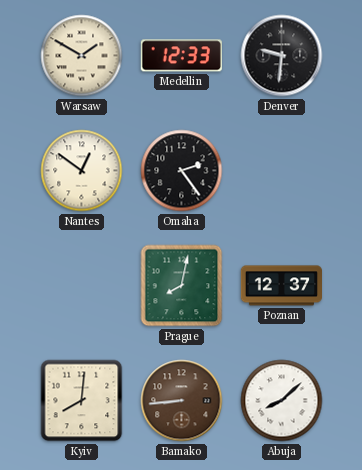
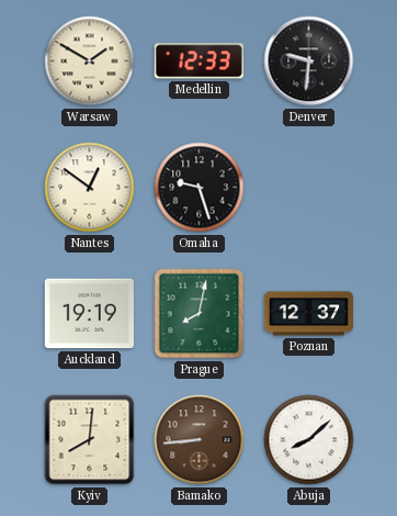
Omaha: 2:24 -> 9:27
Auckland: none -> 19:19
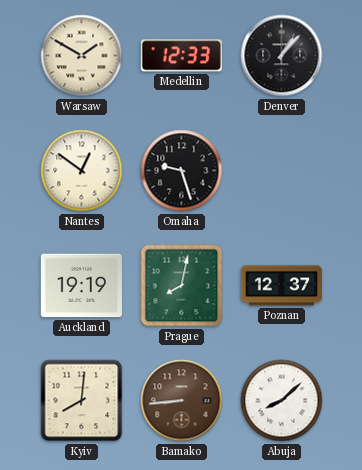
Denver: 9:31 -> 1:07
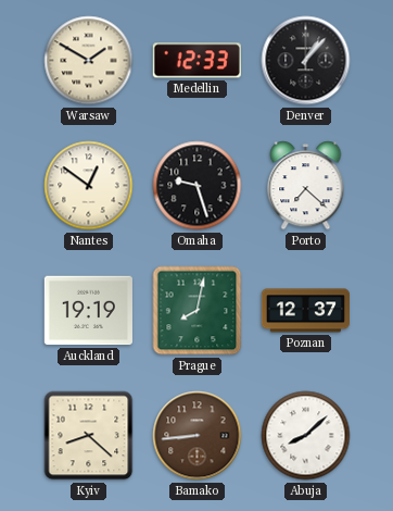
Porto: none -> 7:22
Kyiv: 8:01 -> 8:22
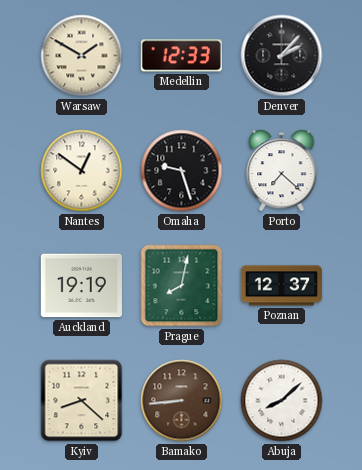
Denver: 1:07 -> 2:07
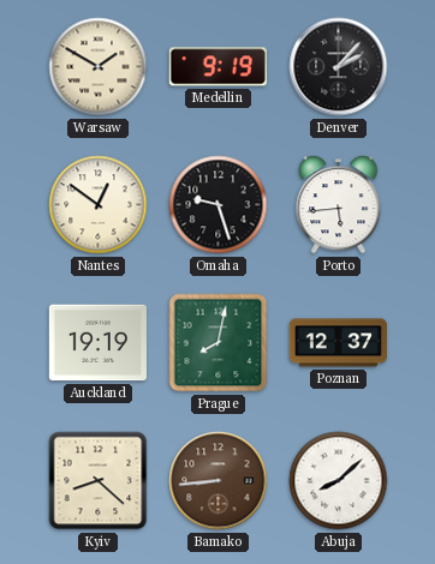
Medellin: 12:33 -> 9:19
Porto: 7:22 -> 5:44
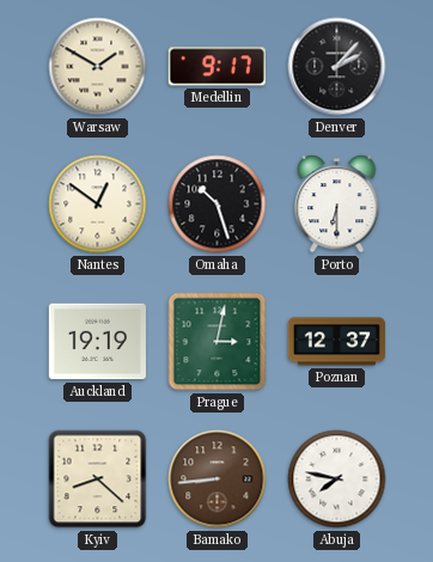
Medellin: 9:19 -> 9:17
Omaha: 9:27 -> 10:27
Porto: 5:44 -> 6:30
Prague: 8:02 -> 3:02
Abuja: 8:08 -> 7:47
